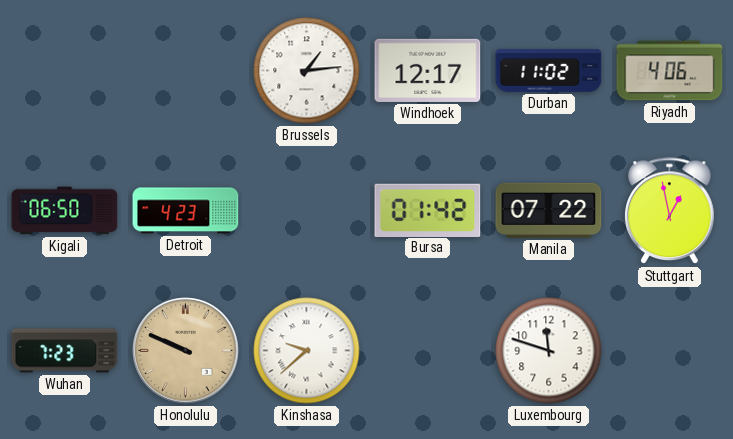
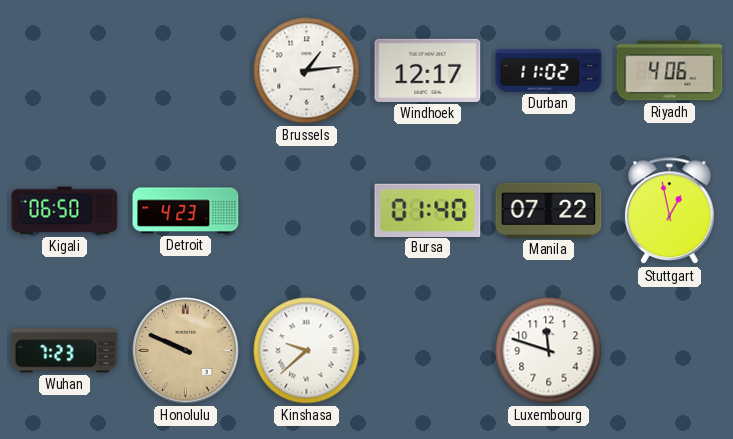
Bursa: 01:42 -> 01:40
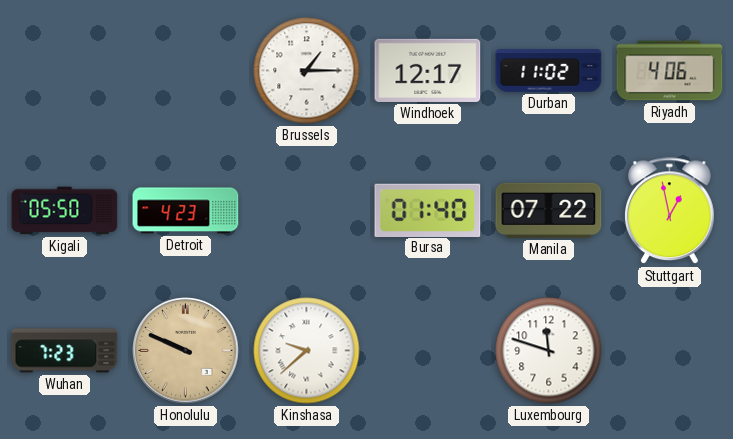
Brussels: 1:14 -> 1:15
Kigali: 06:50 -> 05:50
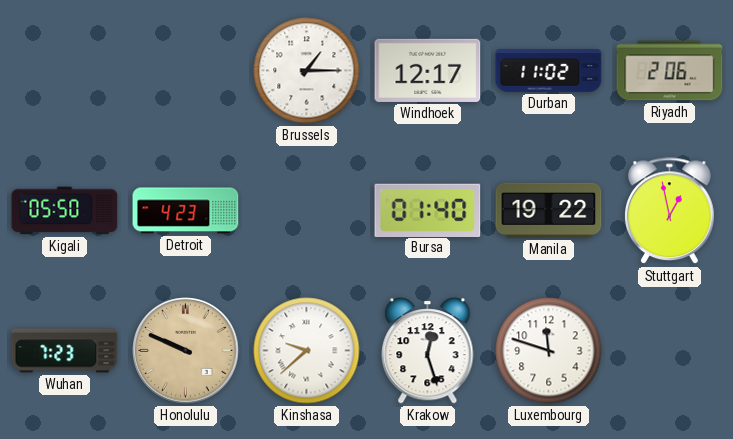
Riyadh: 4:06 -> 2:06
Manila: 07:22 -> 19:22
Krakow: none -> 12:27
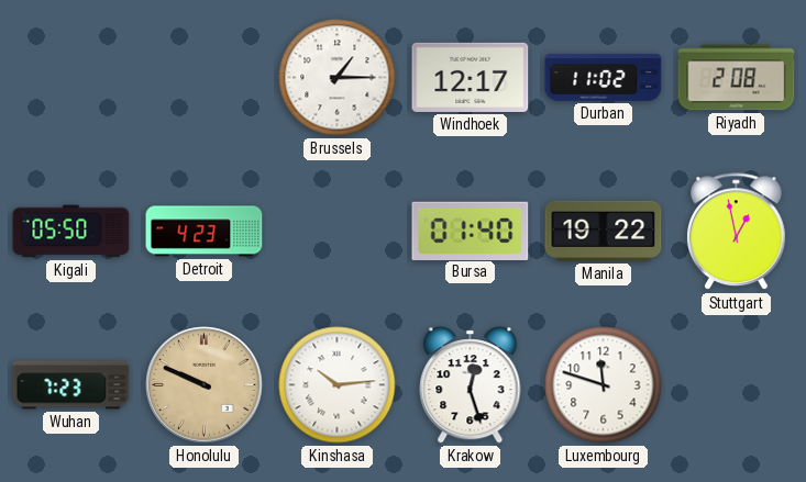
Riyadh: 2:06 -> 2:08
Kinshasa: 9:38 -> 10:14
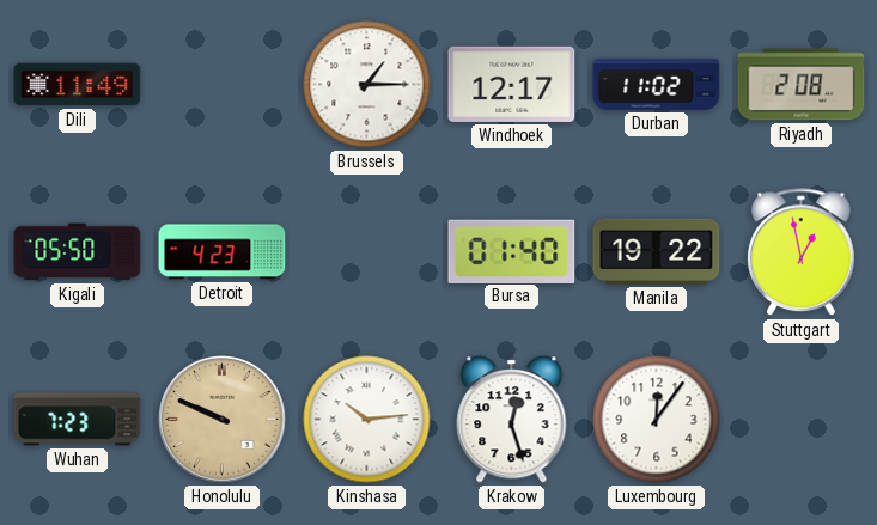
Dili: none -> 11:49
Luxembourg: 11:48 -> 12:06
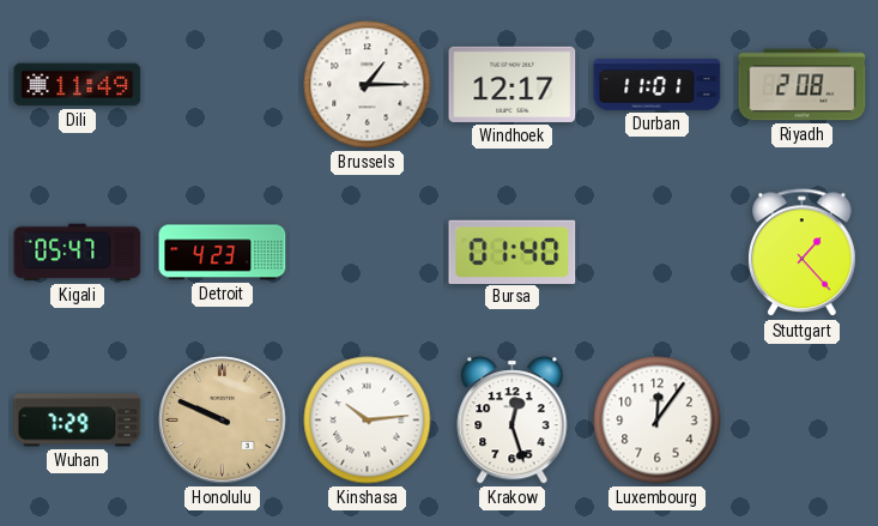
Durban: 11:02 -> 11:01
Kigali: 05:50 -> 05:47
Manila: 19:22 -> none
Stuttgart: 12:58 -> 1:23
Wuhan: 7:23 -> 7:29
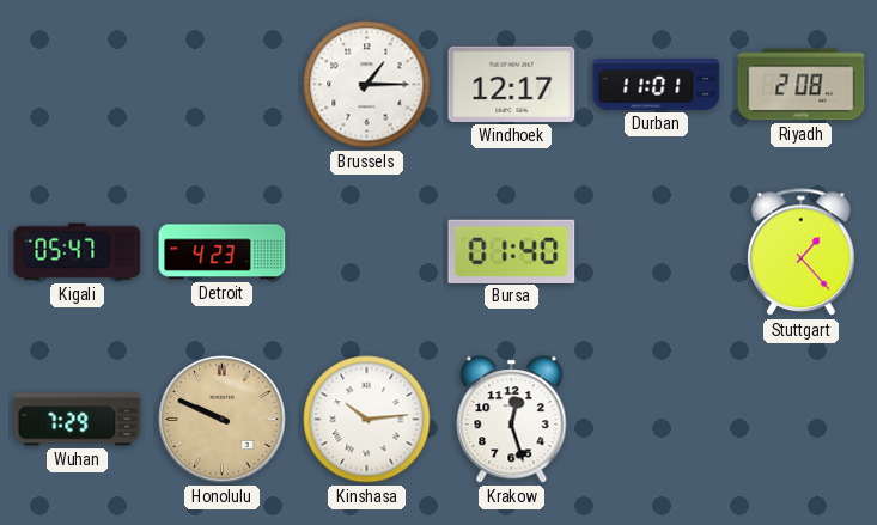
Dili: 11:49 -> none
Luxembourg: 12:06 -> none
